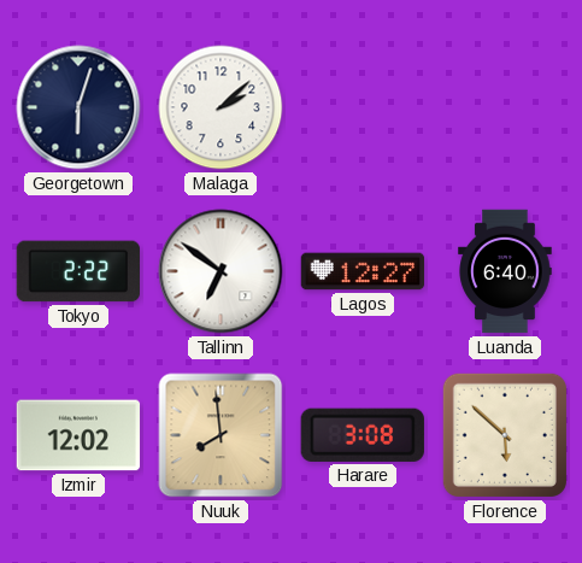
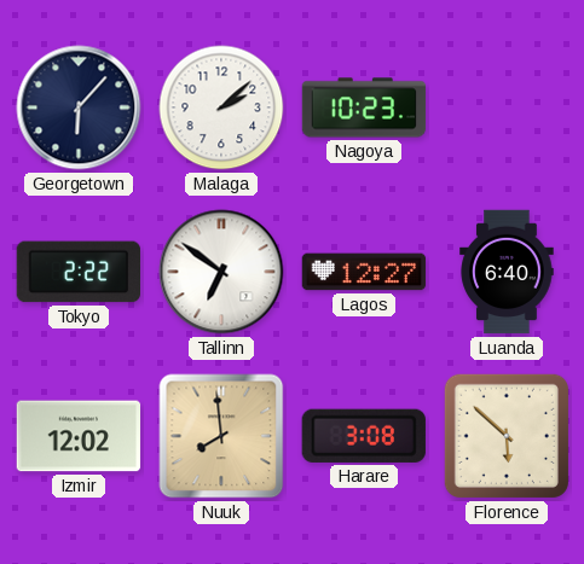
Georgetown: 6:03 -> 6:07
Nagoya: none -> 10:23
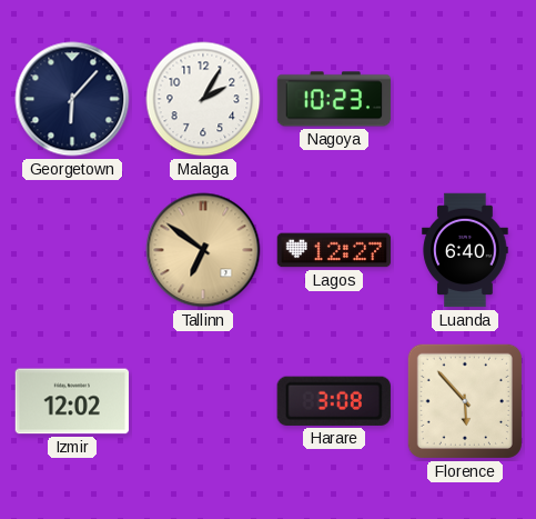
Malaga: 2:08 -> 2:05
Tokyo: 2:22 -> none
Tallinn dial: white -> champagne
Nuuk: 7:59 -> none
Florence: 5:52 -> 5:53
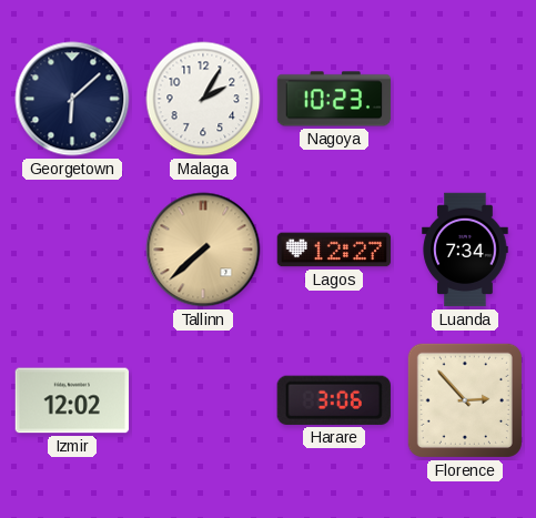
Georgetown: 6:07 -> 6:08
Tallinn: 6:51 -> 7:38
Luanda: 6:40 -> 7:34
Harare: 3:08 -> 3:06
Florence: 5:53 -> 2:53
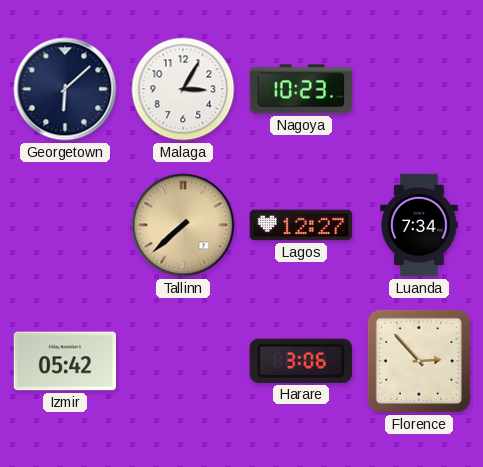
Malaga: 2:05 -> 3:05
Izmir: 12:02 -> 05:42
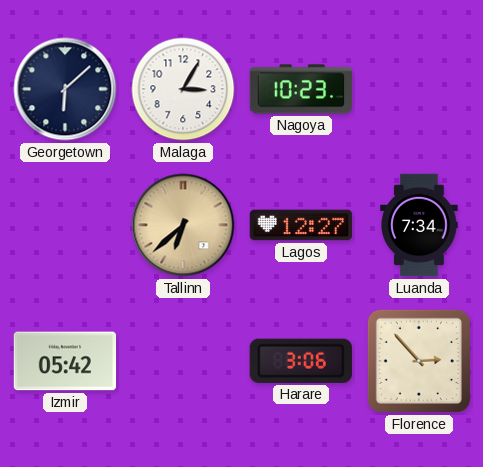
Tallinn: 7:38 -> 6:38
